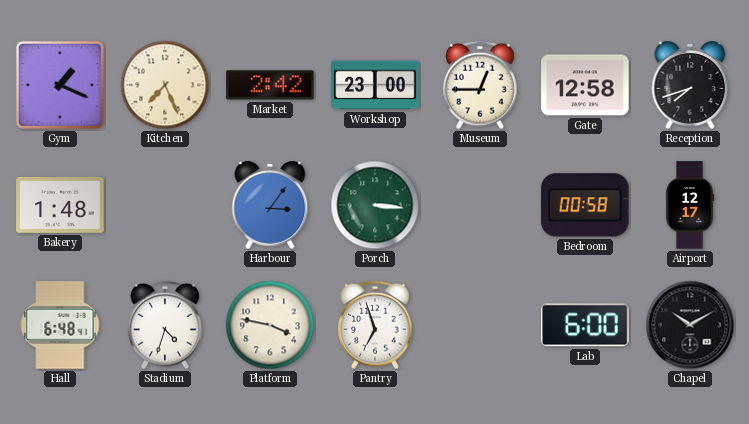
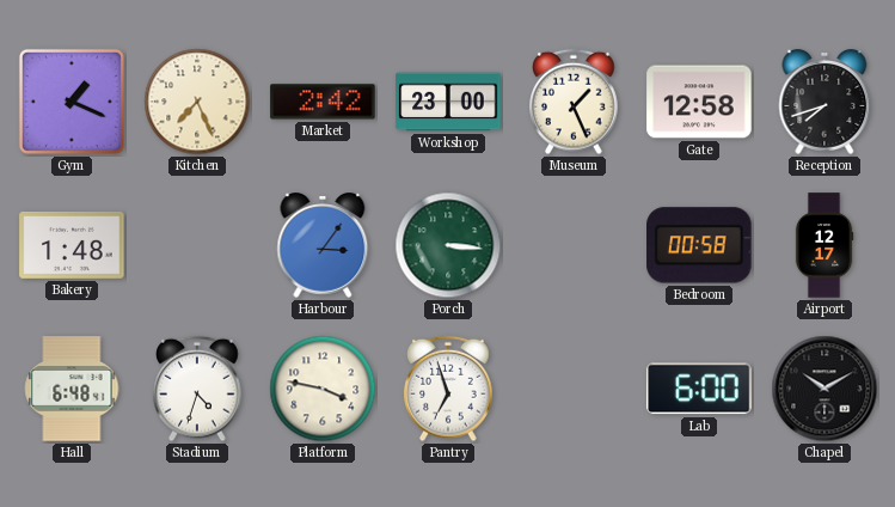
Museum: 12:45 -> 1:26
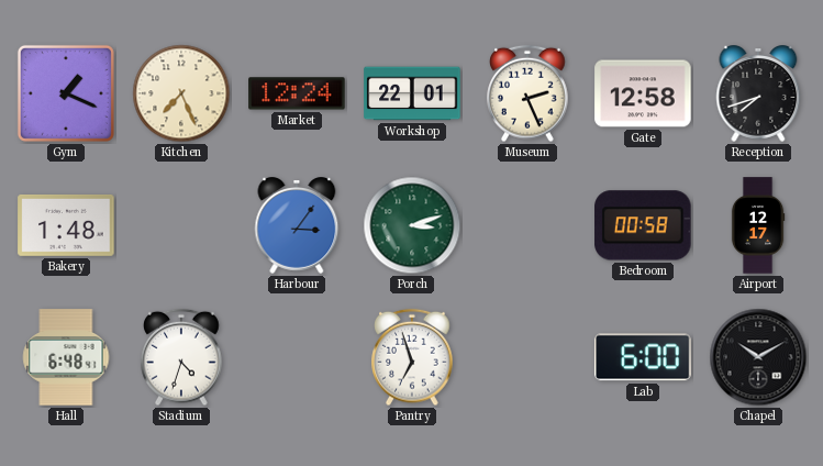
Market: 2:42 -> 12:24
Workshop: 23:00 -> 22:01
Museum: 1:26 -> 2:26
Porch: 3:16 -> 3:12
Platform: 3:47 -> none
